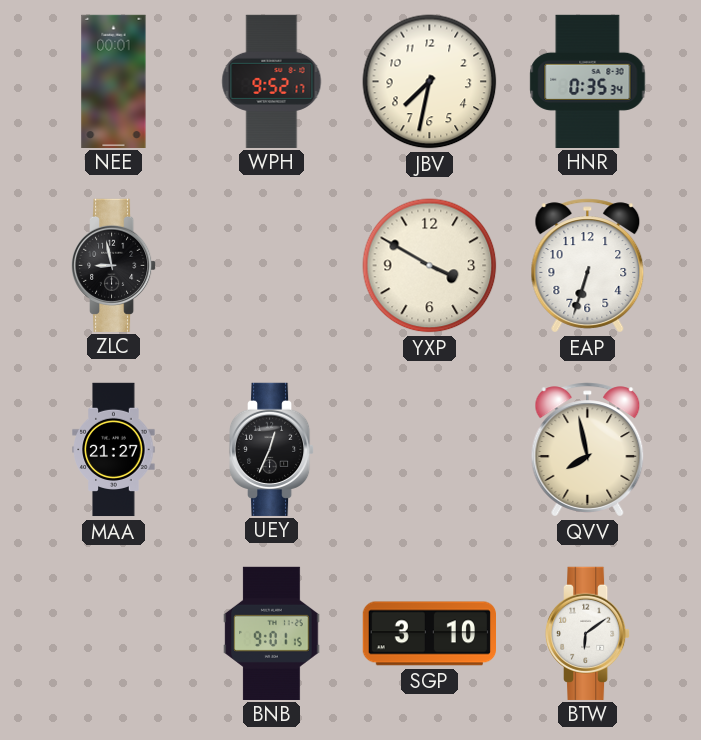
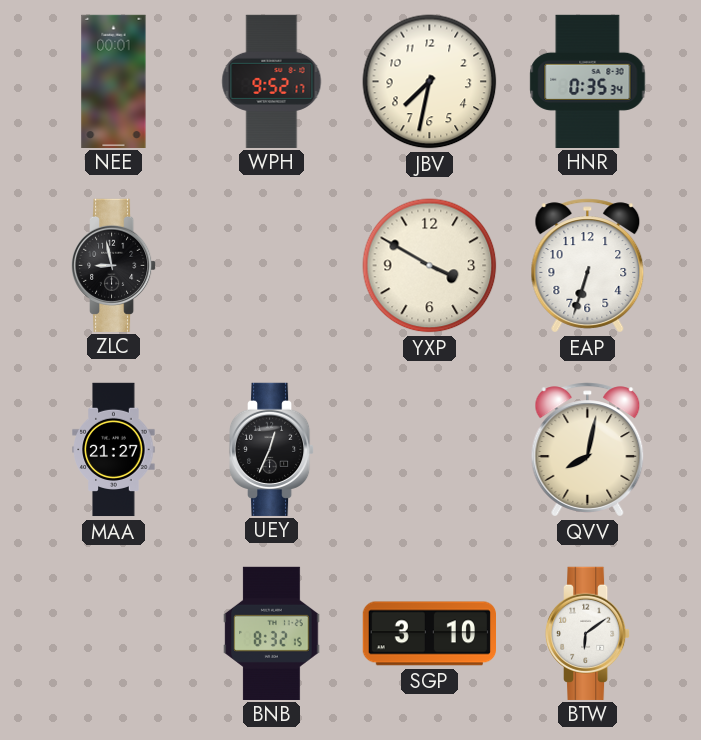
QVV: 7:58 -> 8:02
BNB: 9:01 -> 8:32
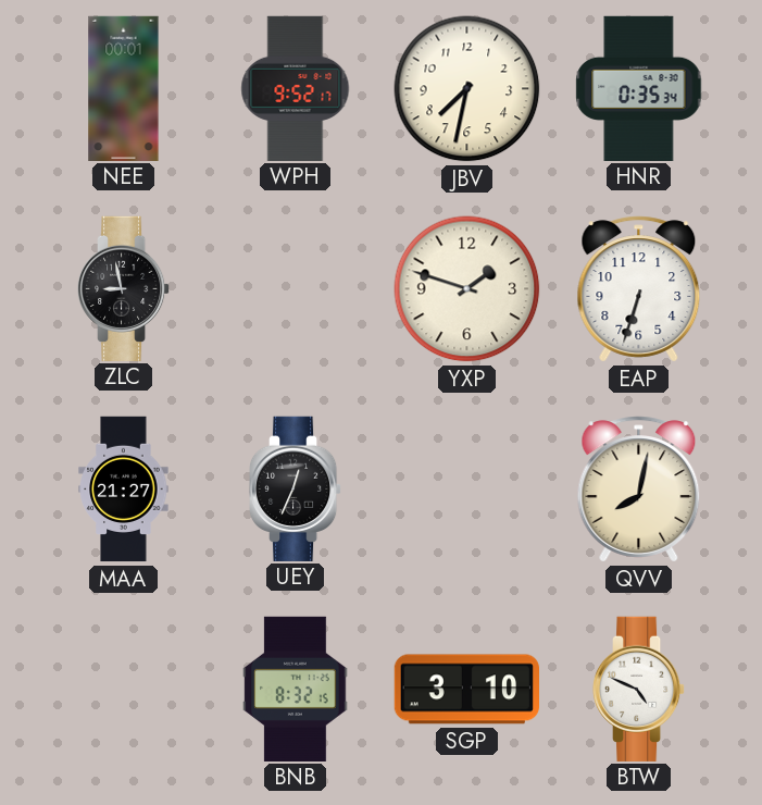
YXP: 3:50 -> 1:48
BTW: 6:09 -> 4:49
